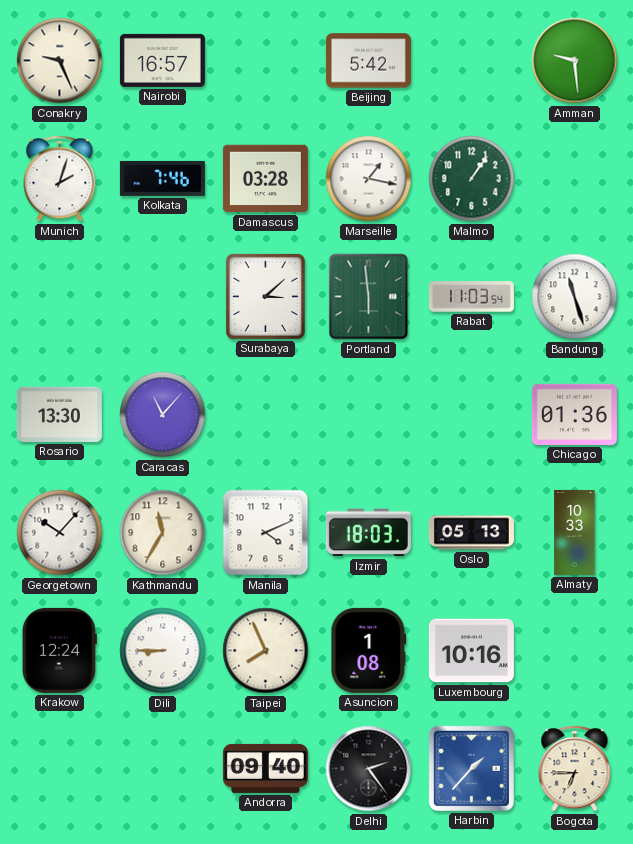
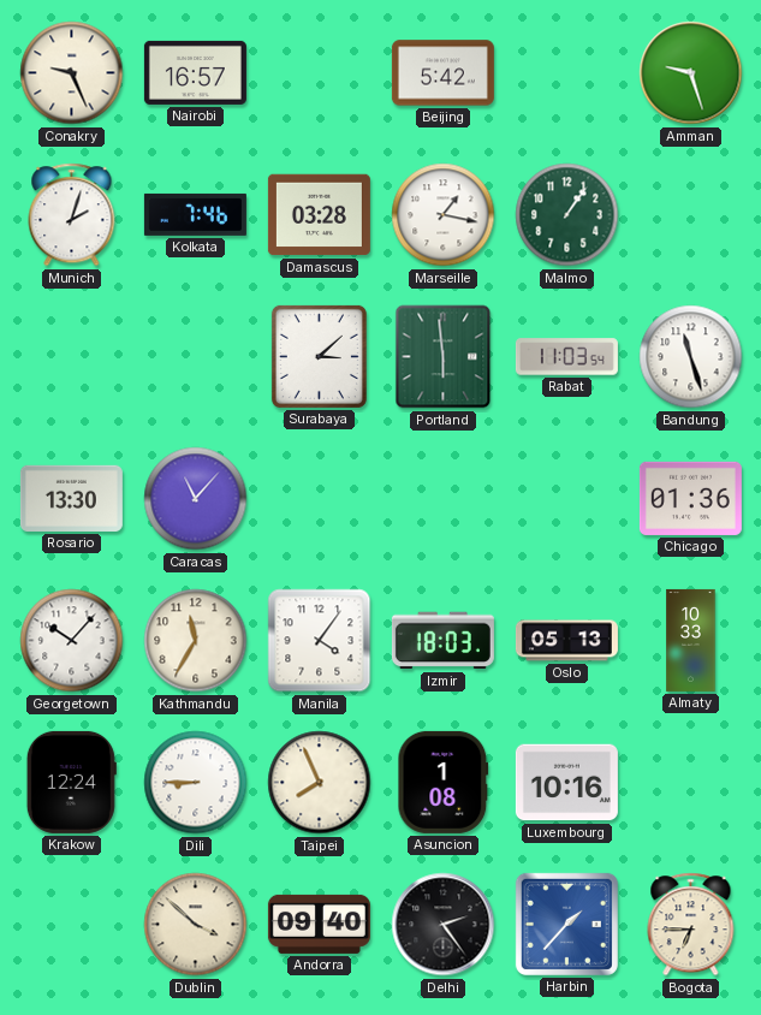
Amman: 9:29 -> 9:27
Manila: 4:11 -> 4:06
Dublin: none -> 3:52
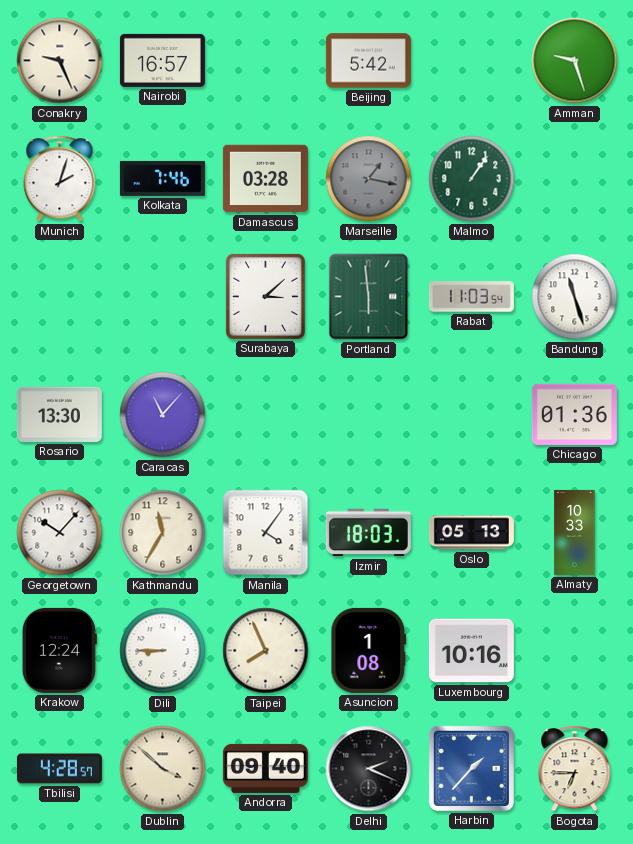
Marseille dial: white -> grey
Tbilisi: none -> 4:28
Delhi: 2:24 -> 2:19
